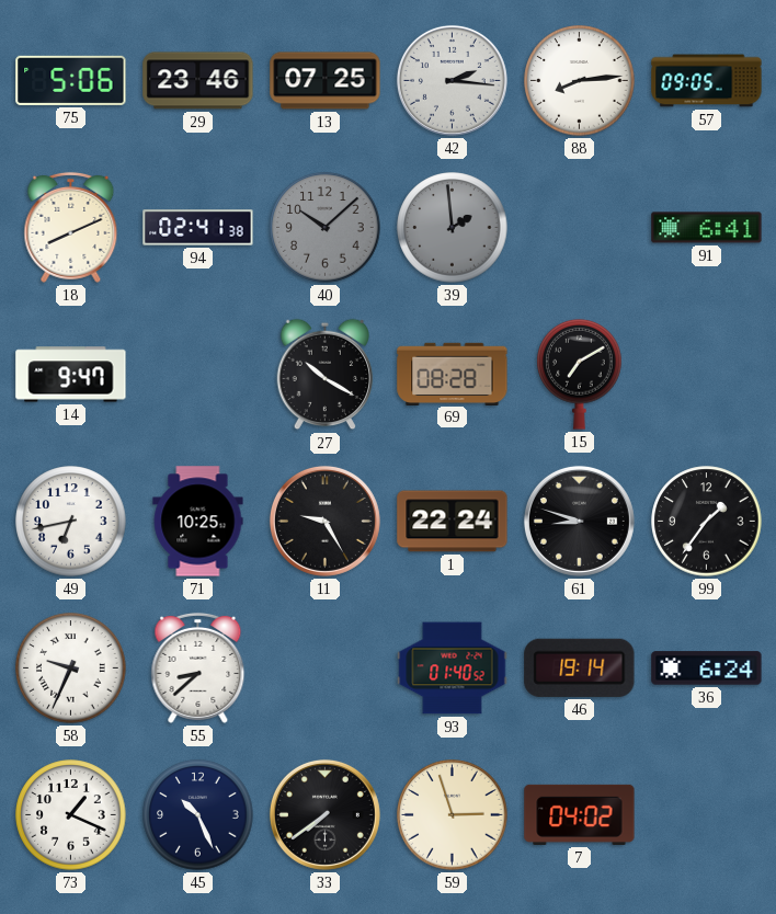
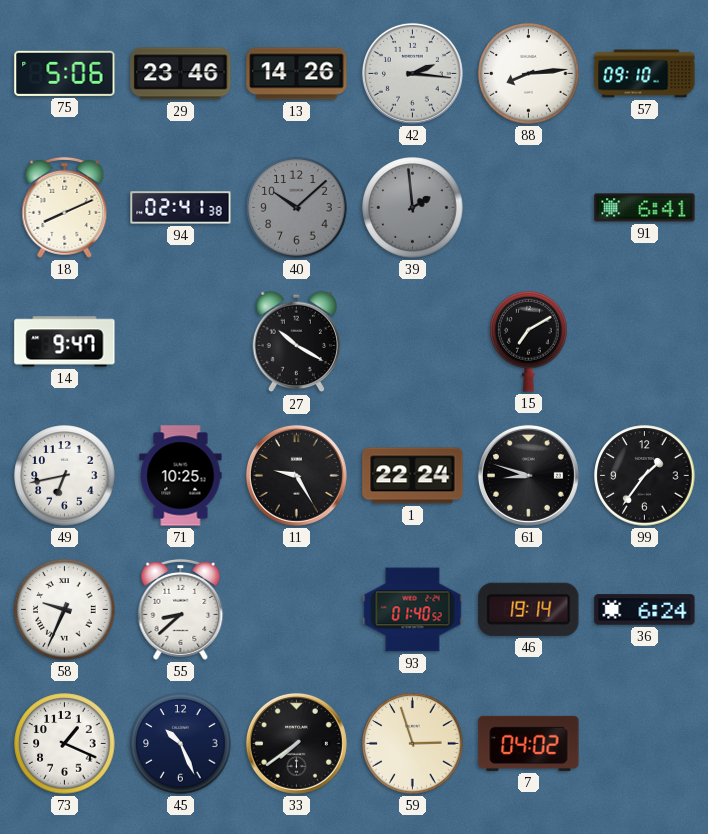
13: 07:25 -> 14:26
57: 09:05 -> 09:10
69: 08:28 -> none
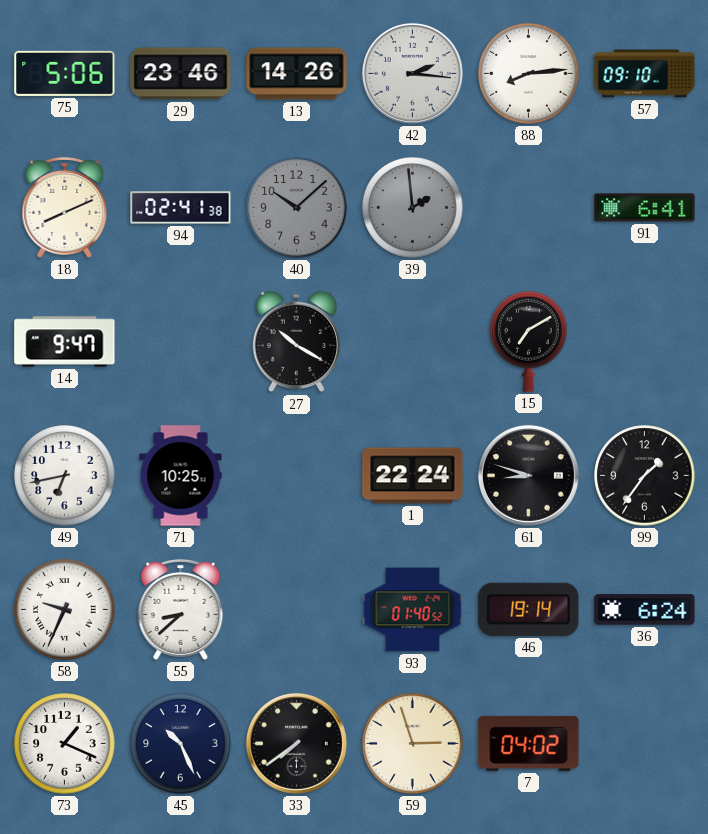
11: 9:25 -> none
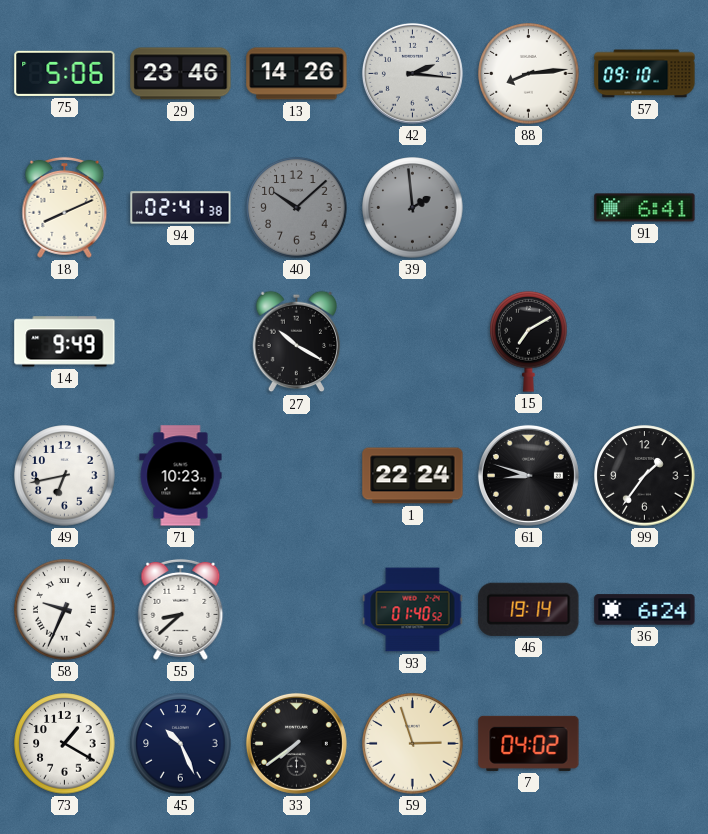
14: 9:47 -> 9:49
71: 10:25 -> 10:23
73: 1:19 -> 1:20
